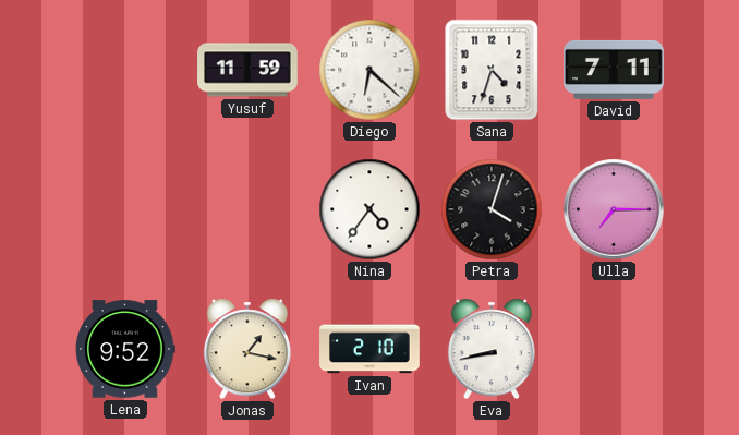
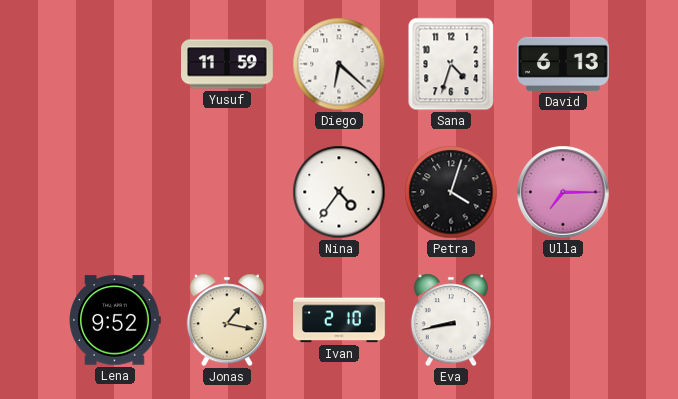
David: 7:11 -> 6:13
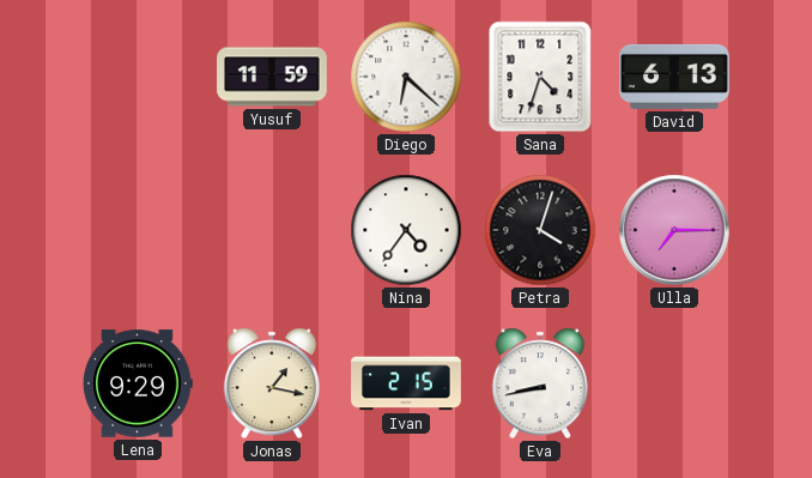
Lena: 9:52 -> 9:29
Ivan: 2:10 -> 2:15
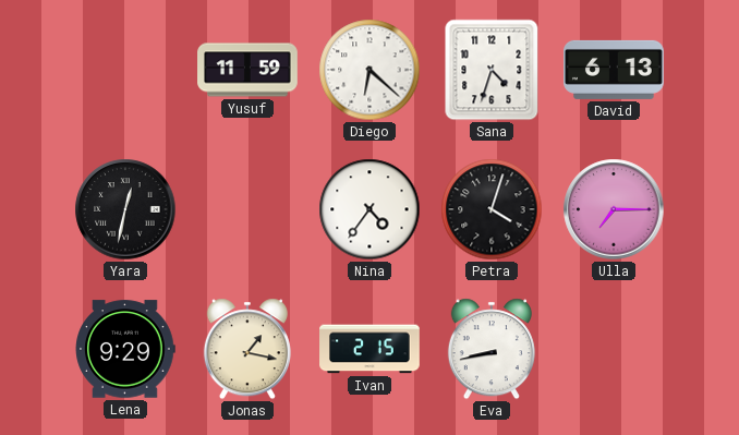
Yara: none -> 12:32
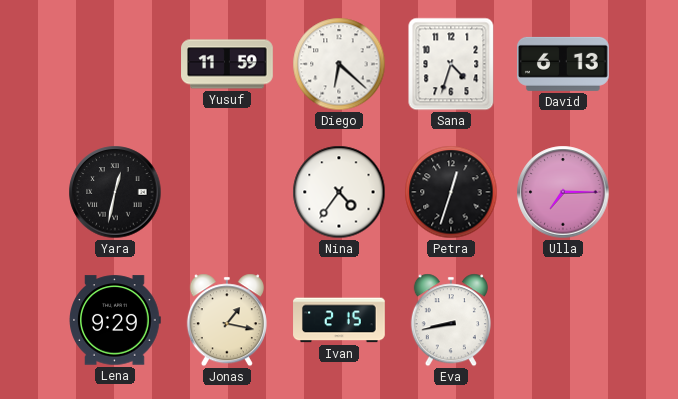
Petra: 4:03 -> 12:33
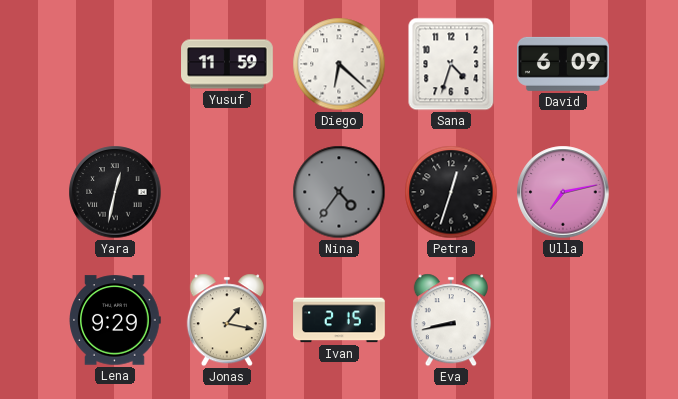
David: 6:13 -> 6:09
Nina dial: white -> grey
Ulla: 7:15 -> 7:13
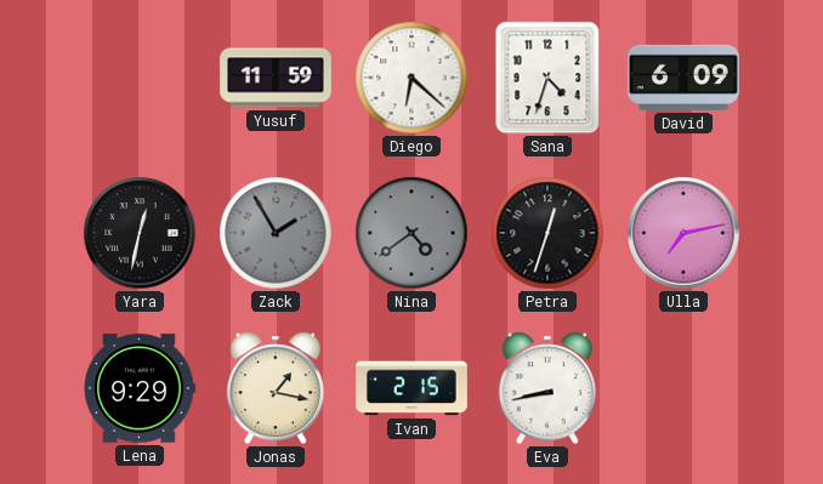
Zack: none -> 1:55
Nina: 4:36 -> 4:39
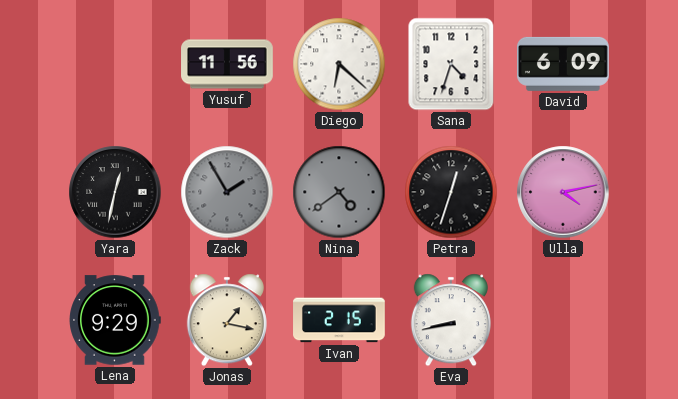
Yusuf: 11:59 -> 11:56
Ulla: 7:13 -> 4:13
